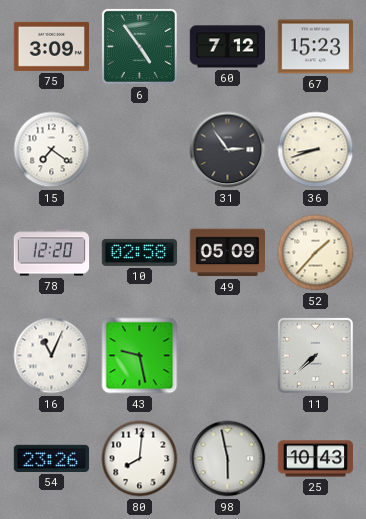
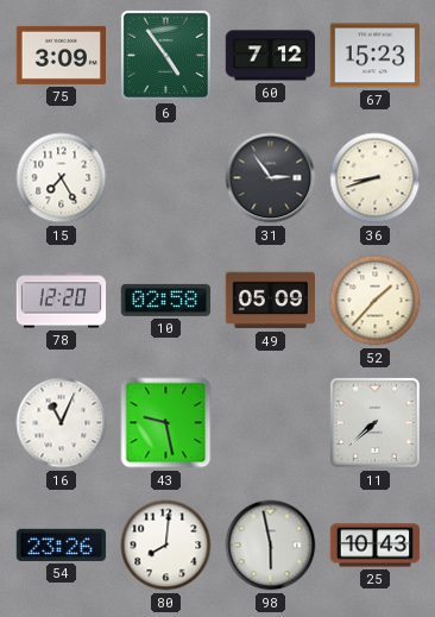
15: 7:21 -> 7:25
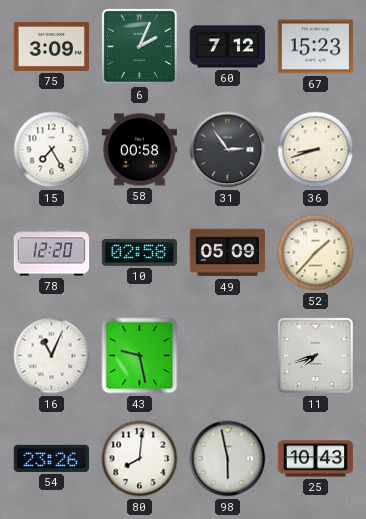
6: 4:54 -> 2:04
58: none -> 00:58
11: 7:38 -> 7:42
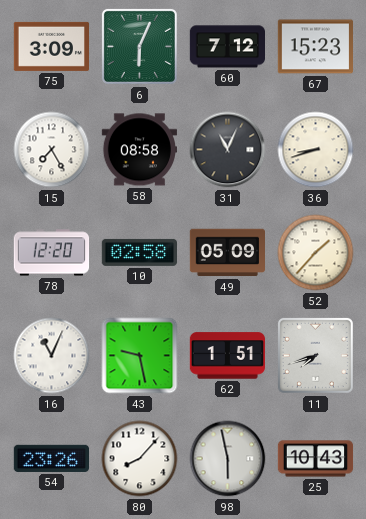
6: 2:04 -> 6:04
58: 00:58 -> 08:58
31: 2:54 -> 11:04
62: none -> 1:51
80: 8:01 -> 8:07
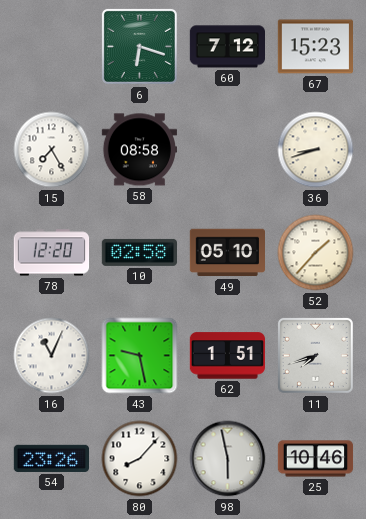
75: 3:09 -> none
6: 6:04 -> 6:18
31: 11:04 -> none
49: 05:09 -> 05:10
25: 10:43 -> 10:46
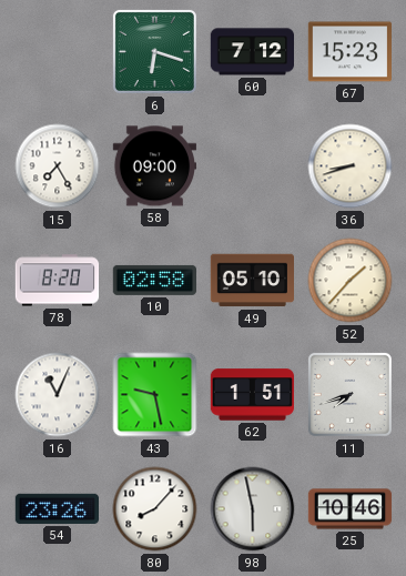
58: 08:58 -> 09:00
78: 12:20 -> 8:20
